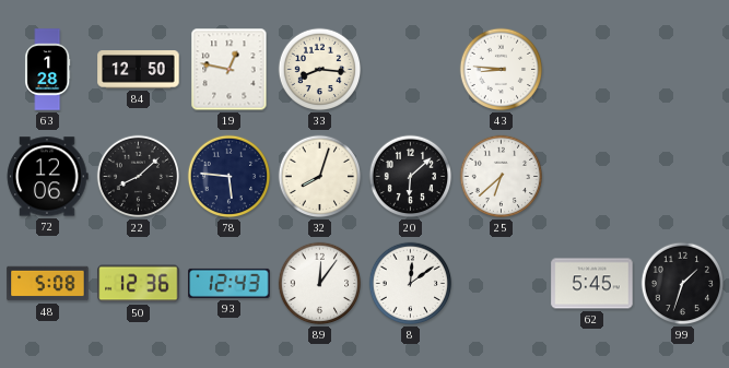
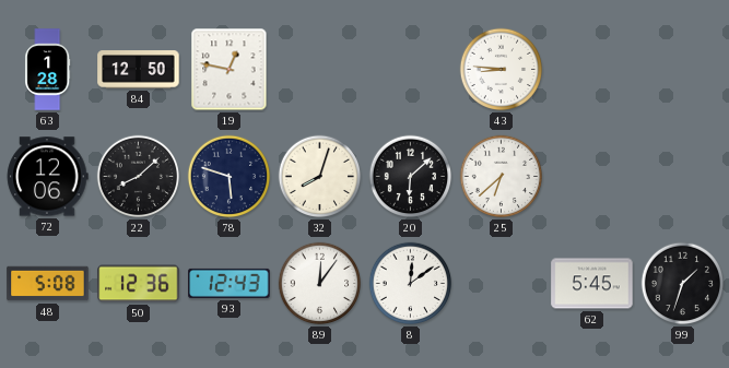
33: 8:16 -> none
78: 5:46 -> 5:48
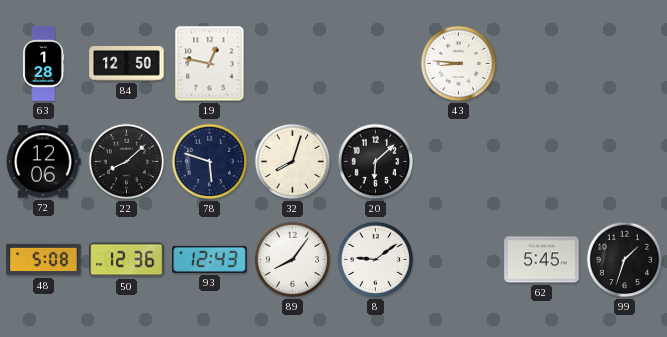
25: 6:38 -> none
89: 12:06 -> 8:06
8: 12:09 -> 9:09
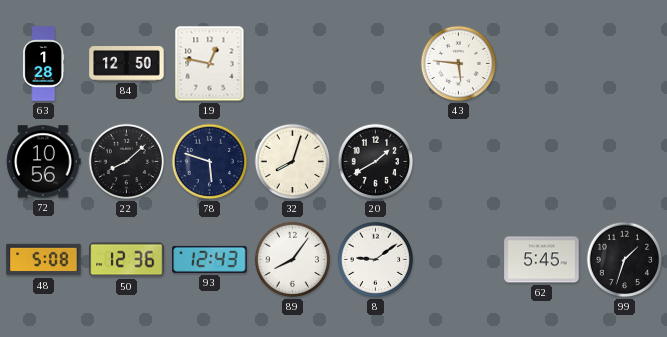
43: 8:46 -> 5:46
72: 12:06 -> 10:56
20: 6:08 -> 1:40
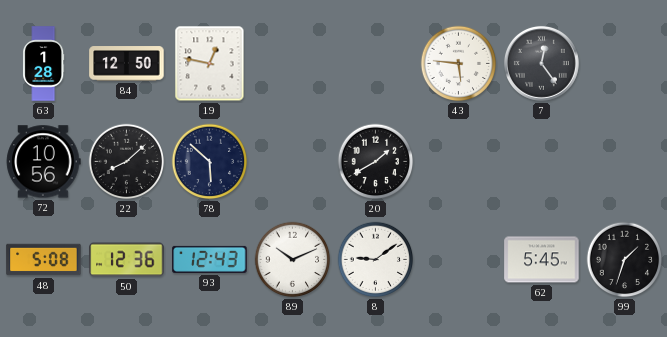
7: none -> 12:24
78: 5:48 -> 5:52
32: 8:03 -> none
89: 8:06 -> 10:11
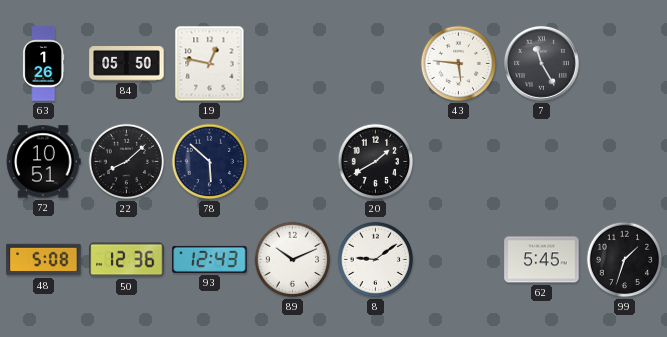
63: 1:28 -> 1:26
84: 12:50 -> 05:50
7: 12:24 -> 11:25
72: 10:56 -> 10:51
